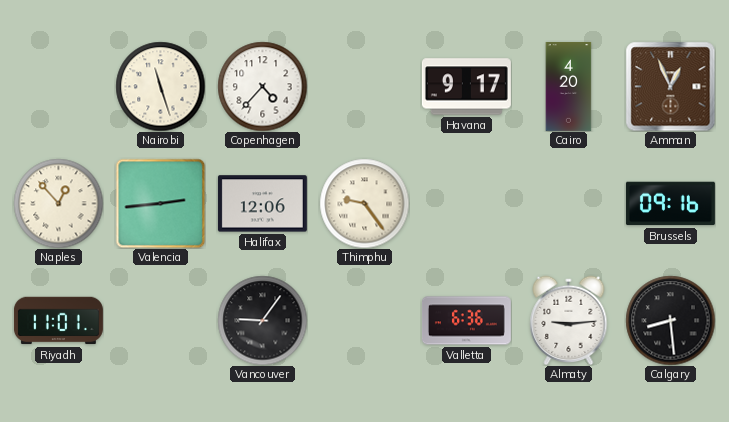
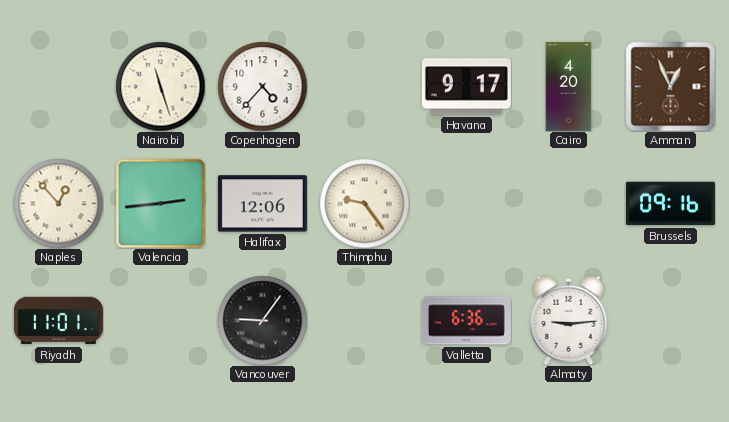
Calgary: 8:29 -> none
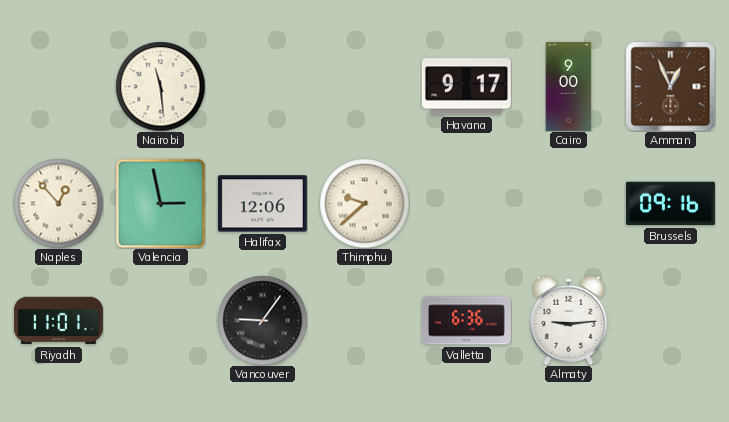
Nairobi: 11:27 -> 11:29
Copenhagen: 4:37 -> none
Cairo: 4:20 -> 9:00
Valencia: 2:44 -> 2:58
Thimphu: 9:24 -> 9:38
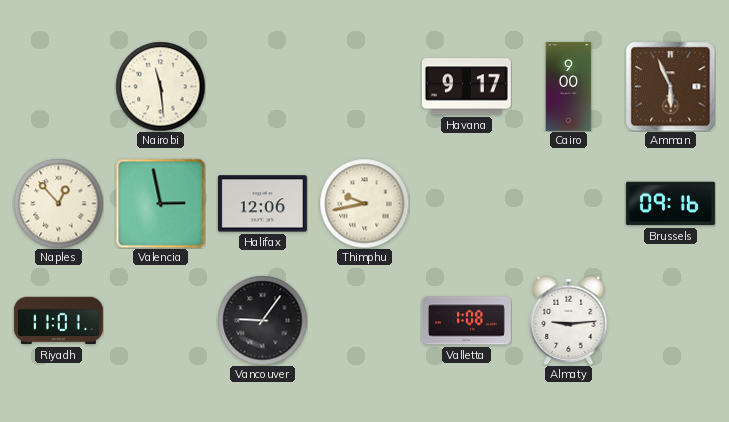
Amman: 12:56 -> 5:56
Thimphu: 9:38 -> 9:43
Valletta: 6:36 -> 1:08
